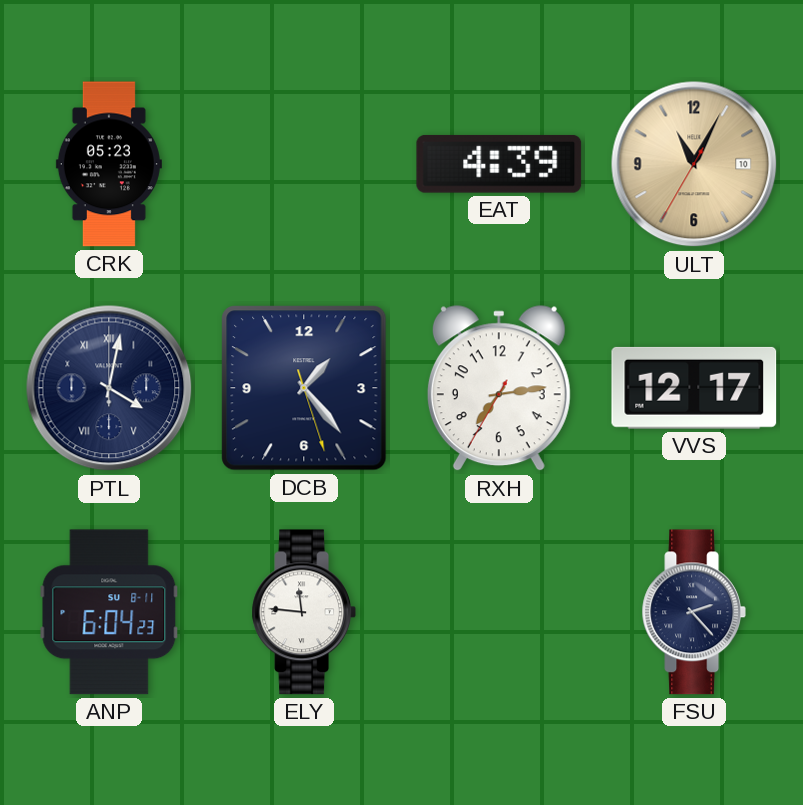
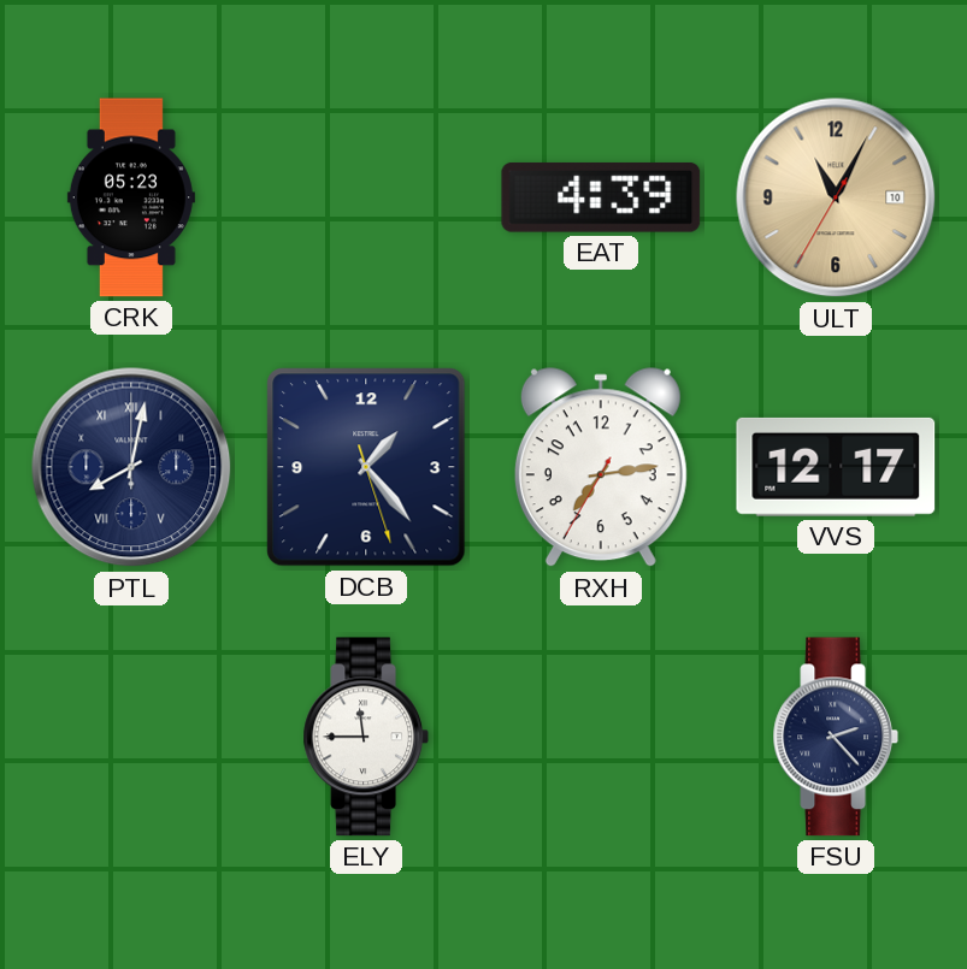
PTL: 4:02 -> 8:02
ANP: 6:04 -> none
ELY: 11:46 -> 11:45
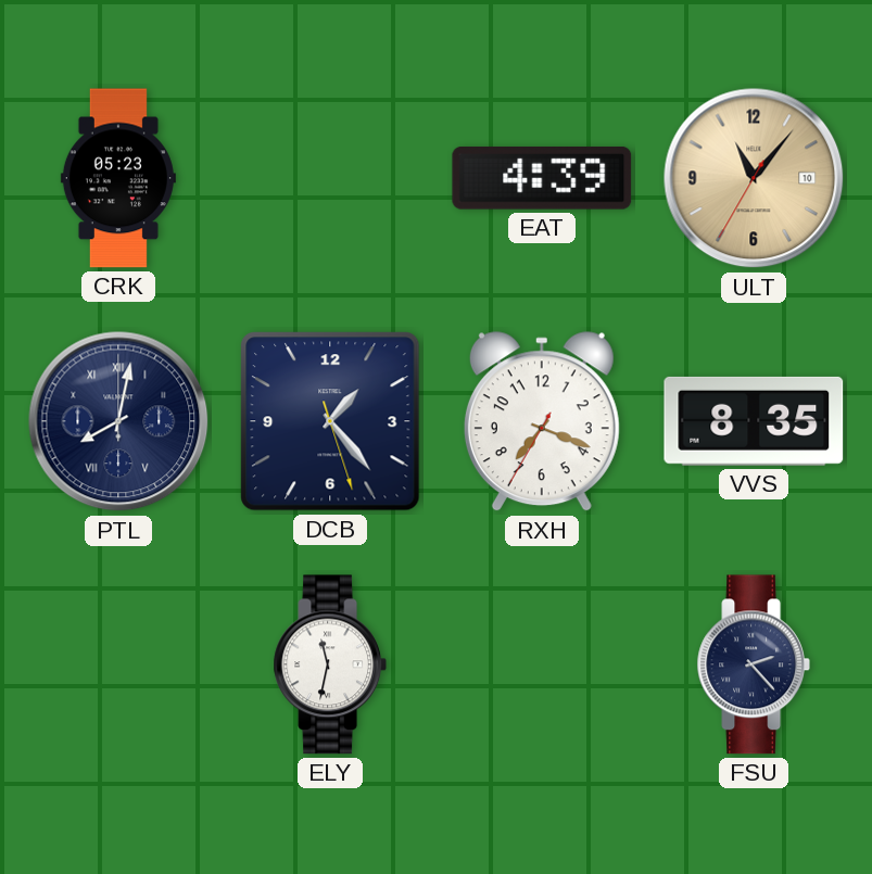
ULT: 11:04 -> 11:06
RXH: 7:13 -> 7:18
VVS: 12:17 -> 8:35
ELY: 11:45 -> 11:32
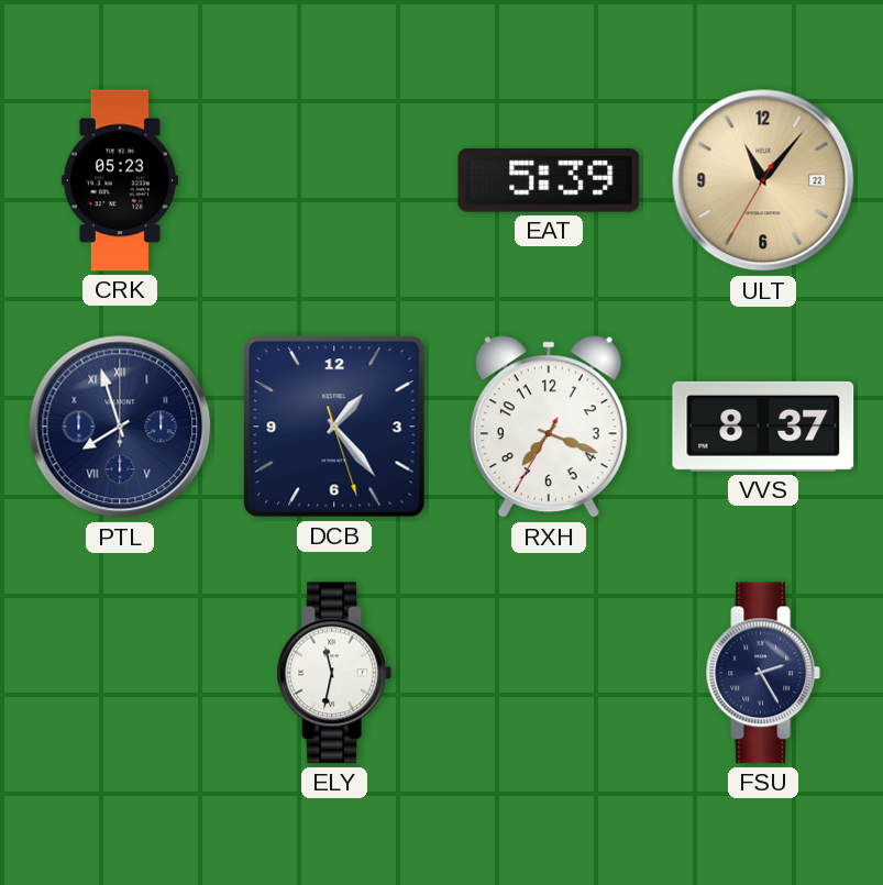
EAT: 4:39 -> 5:39
ULT date: 10 -> 22
PTL: 8:02 -> 7:57
VVS: 8:35 -> 8:37
FSU: 2:23 -> 2:25
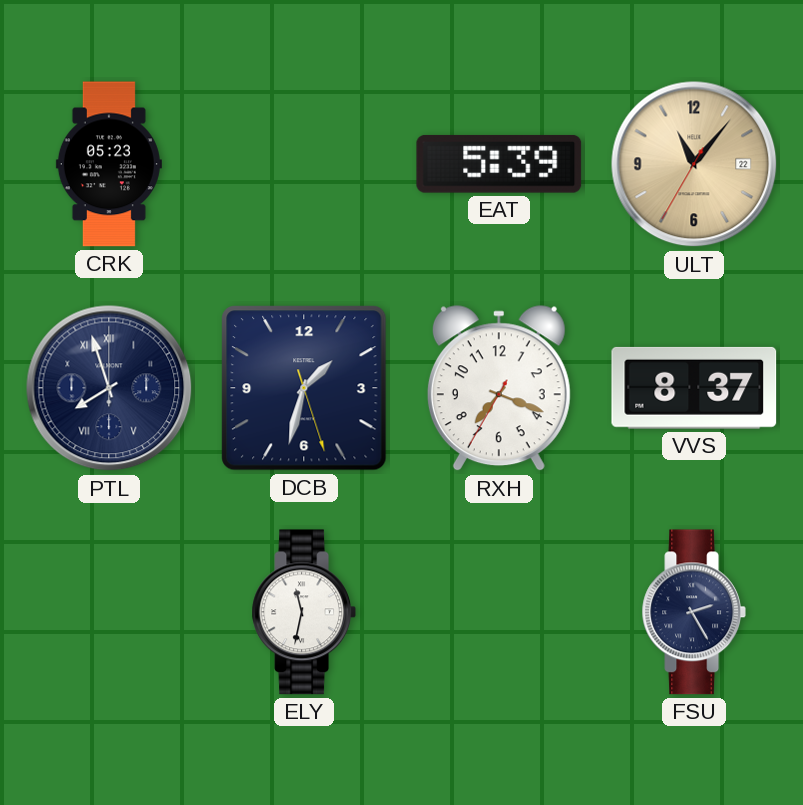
DCB: 1:23 -> 1:32
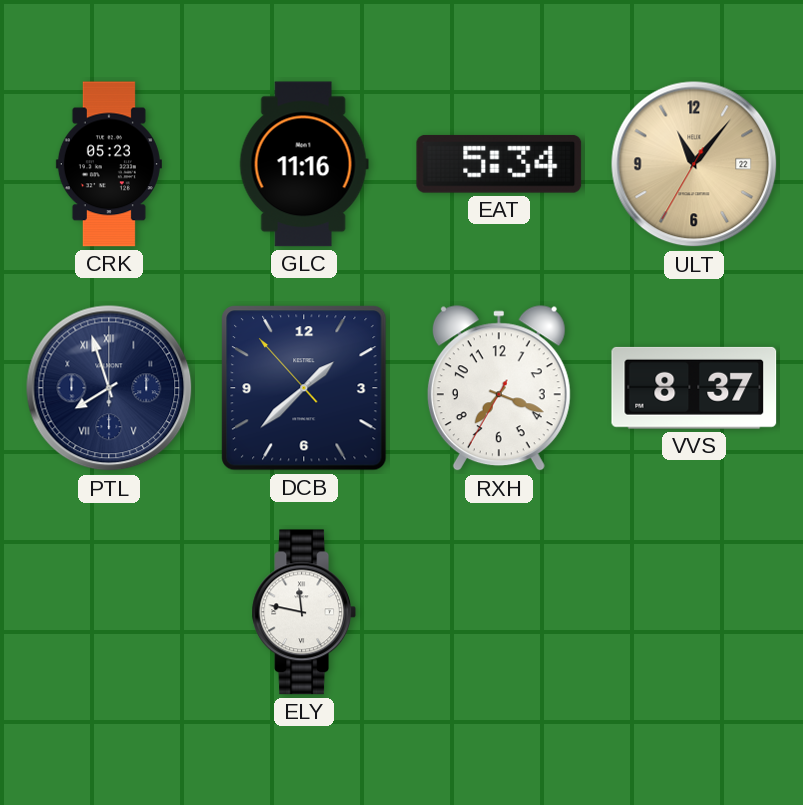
GLC: none -> 11:16
EAT: 5:39 -> 5:34
DCB: 1:32 -> 1:37
ELY: 11:32 -> 11:47
FSU: 2:25 -> none
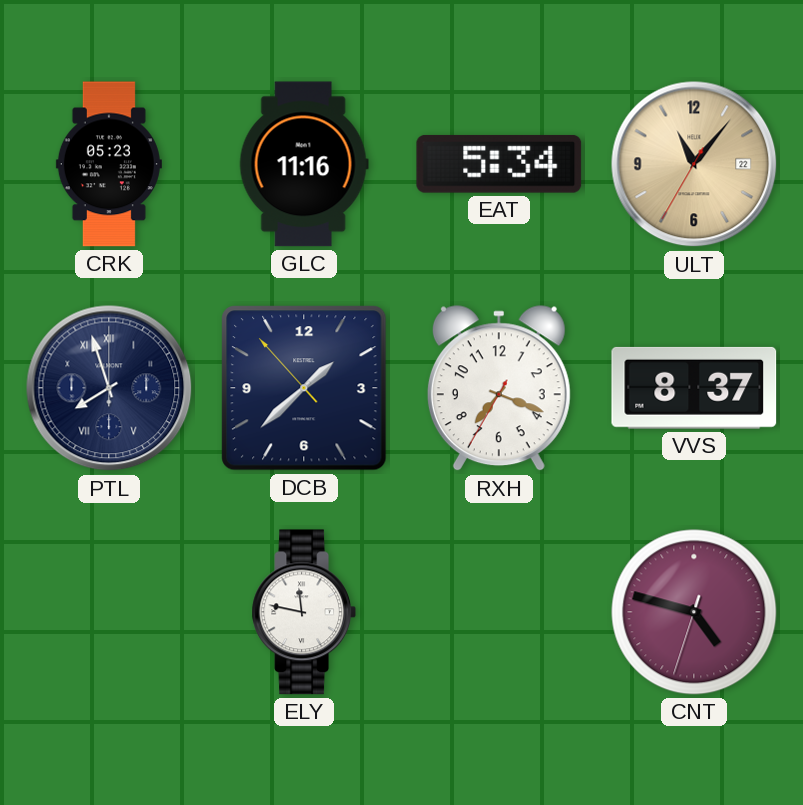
CNT: none -> 4:47
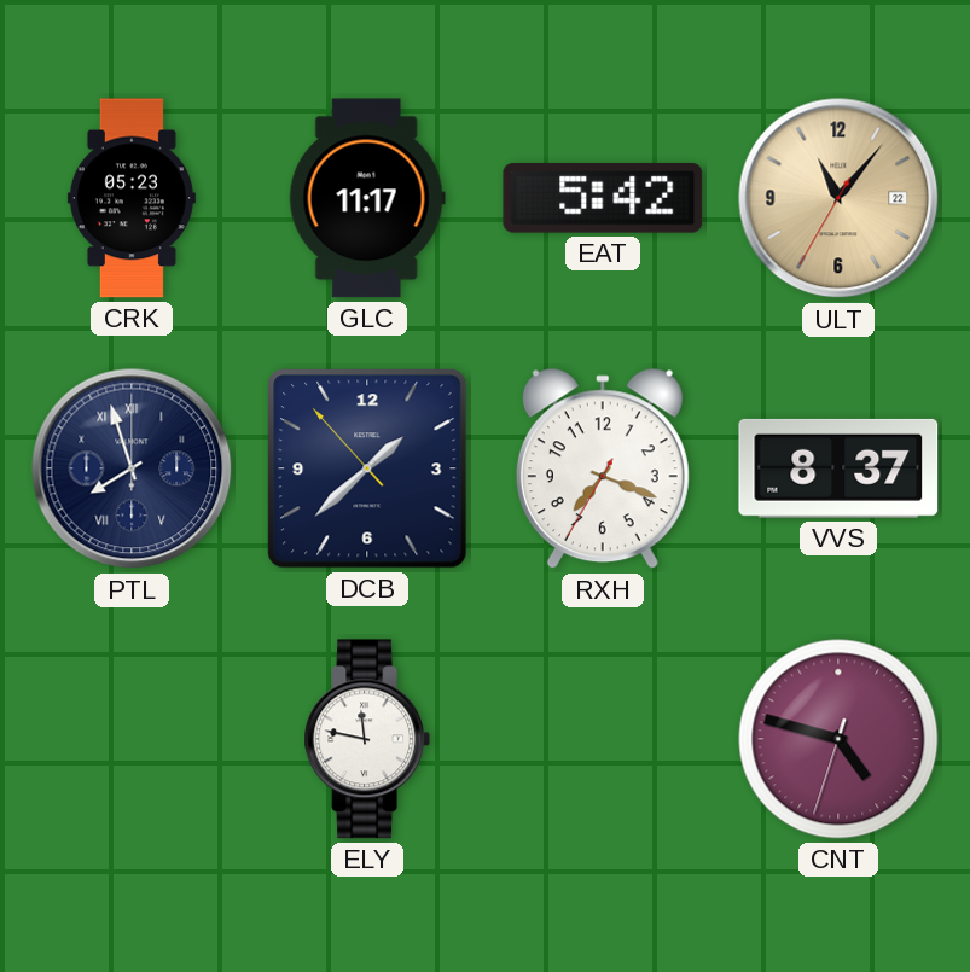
GLC: 11:16 -> 11:17
EAT: 5:34 -> 5:42
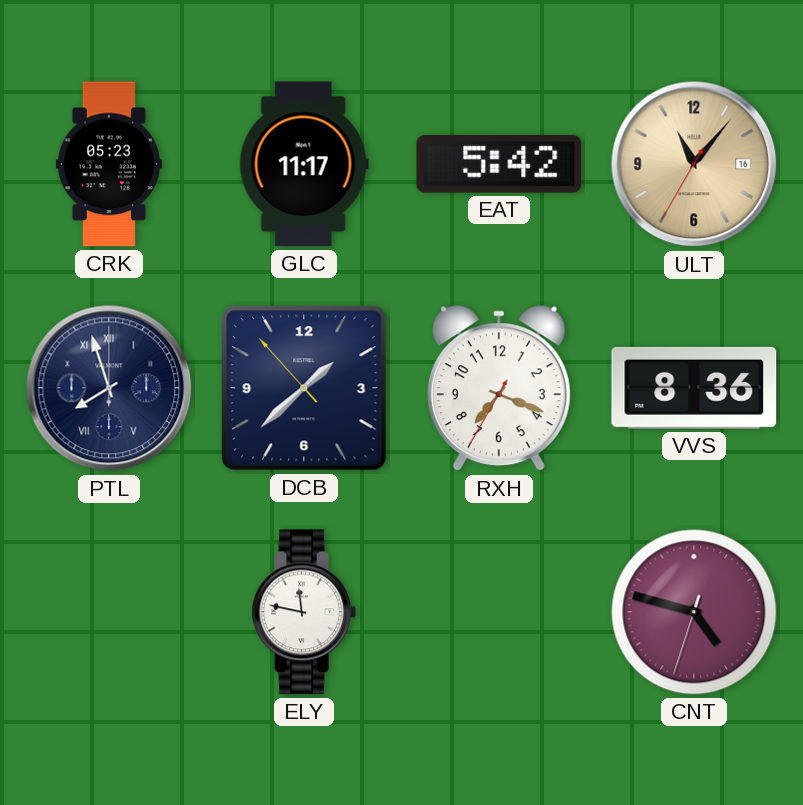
ULT date: 22 -> 16
VVS: 8:37 -> 8:36
